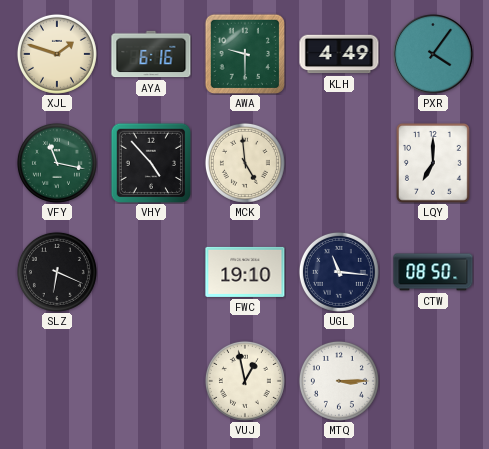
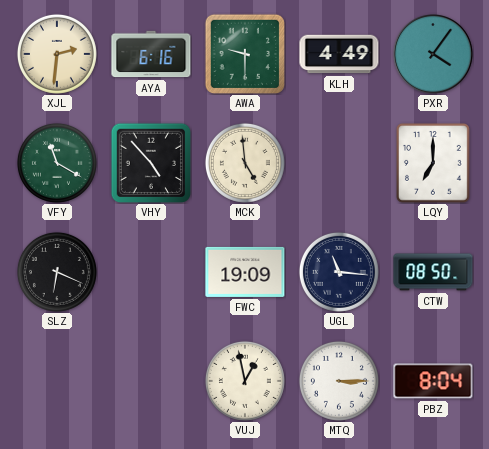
XJL: 1:48 -> 2:31
VFY: 11:17 -> 11:20
FWC: 19:10 -> 19:09
PBZ: none -> 8:04
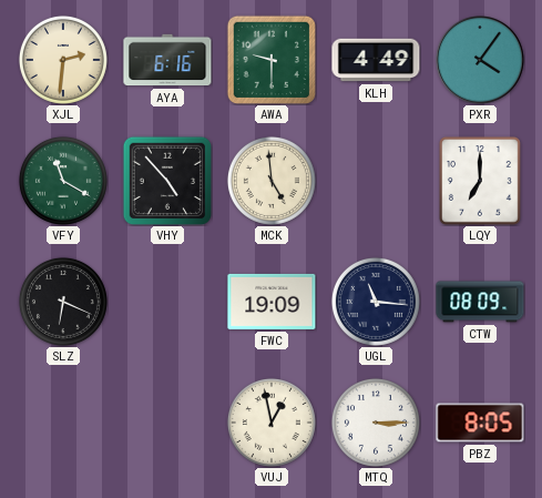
CTW: 08:50 -> 08:09
PBZ: 8:04 -> 8:05
